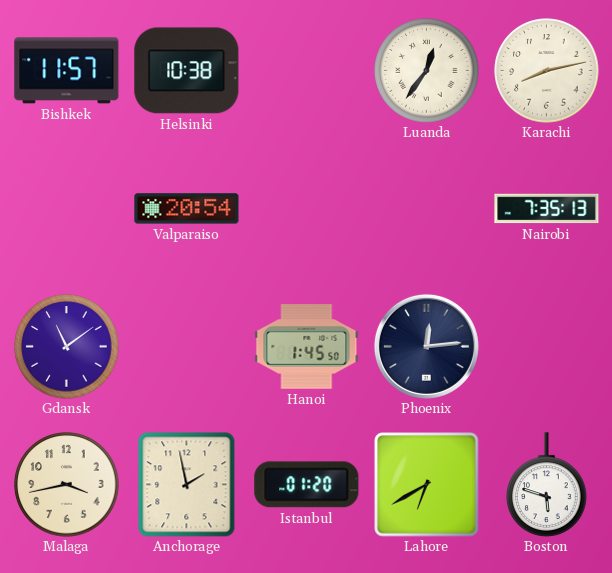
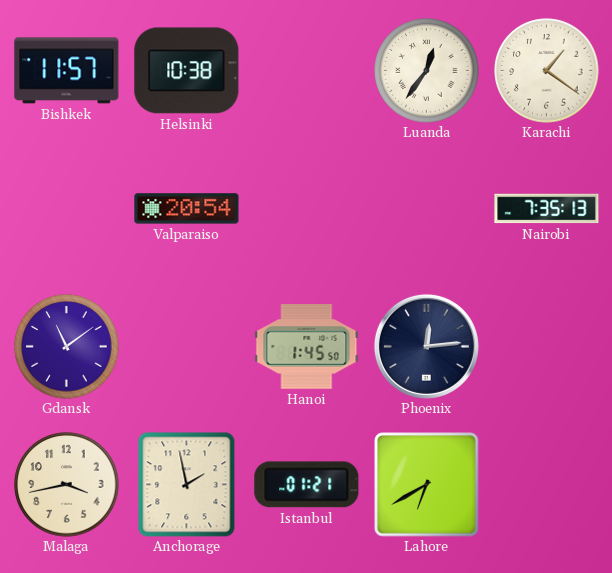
Karachi: 8:13 -> 1:21
Istanbul: 01:20 -> 01:21
Boston: 5:48 -> none
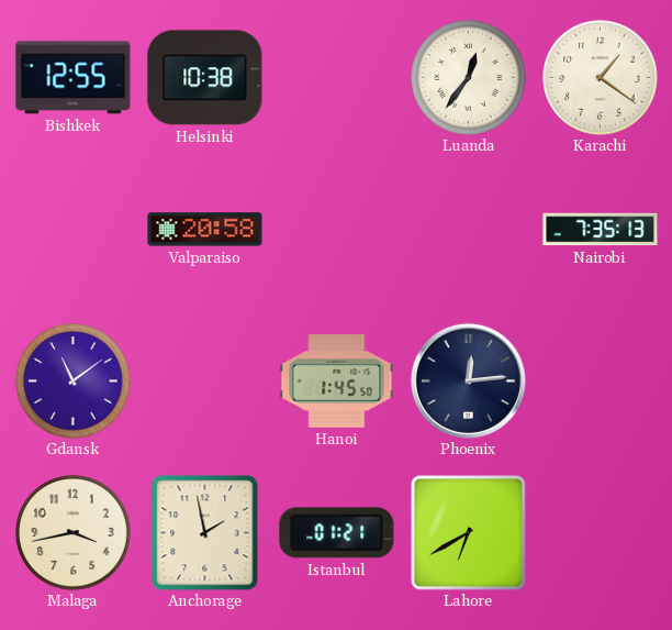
Bishkek: 11:57 -> 12:55
Valparaiso: 20:54 -> 20:58
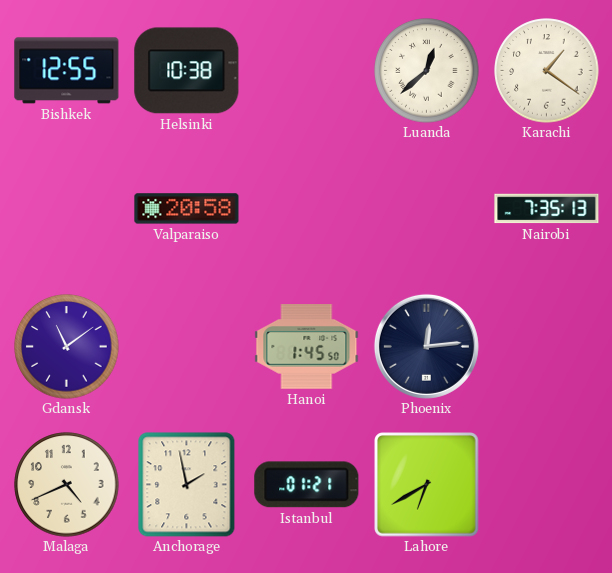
Luanda: 12:36 -> 12:38
Malaga: 3:43 -> 4:41
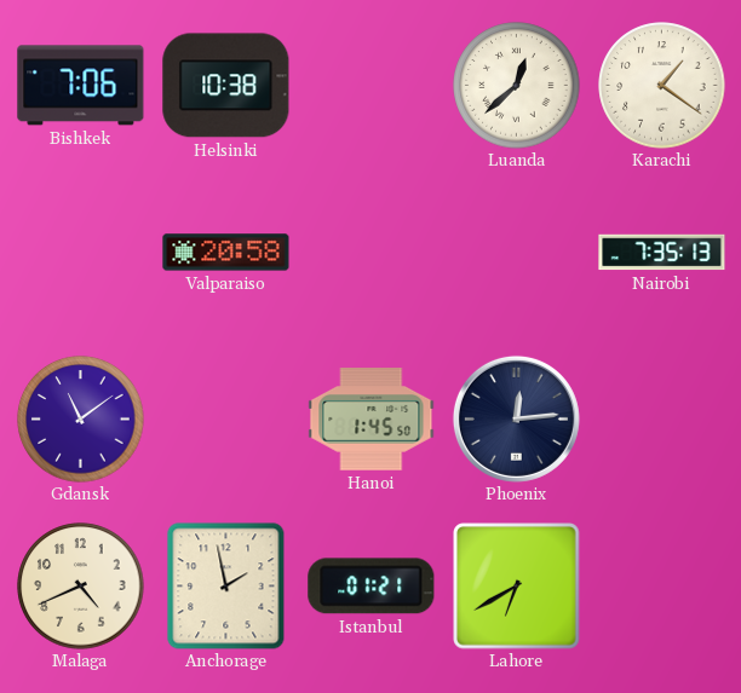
Bishkek: 12:55 -> 7:06
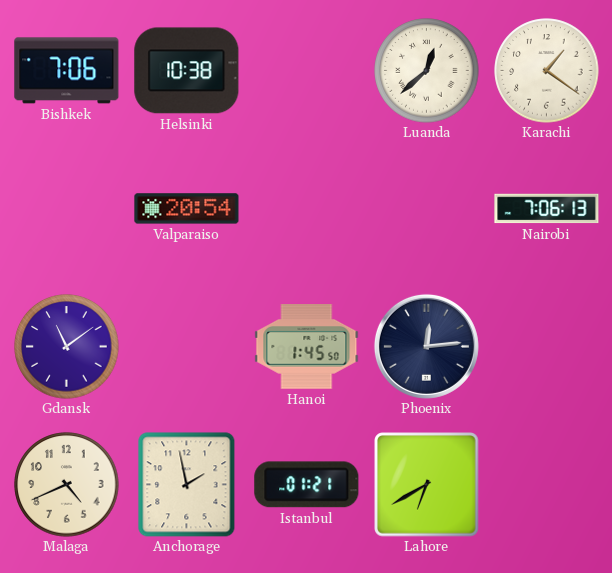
Valparaiso: 20:58 -> 20:54
Nairobi: 7:35 -> 7:06
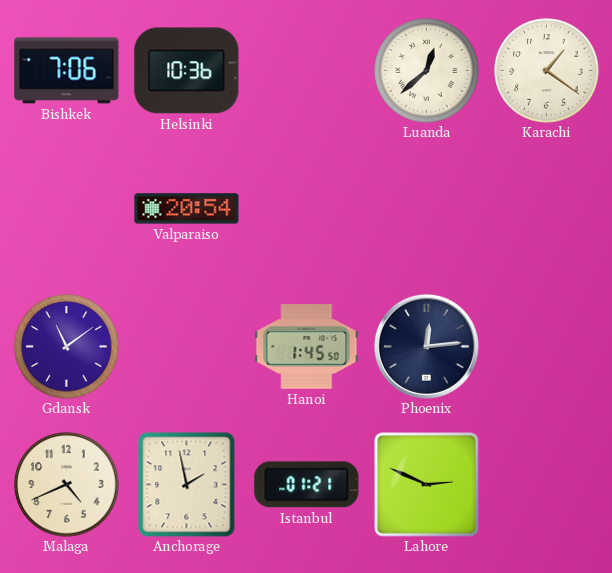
Helsinki: 10:38 -> 10:36
Nairobi: 7:06 -> none
Lahore: 6:40 -> 2:49
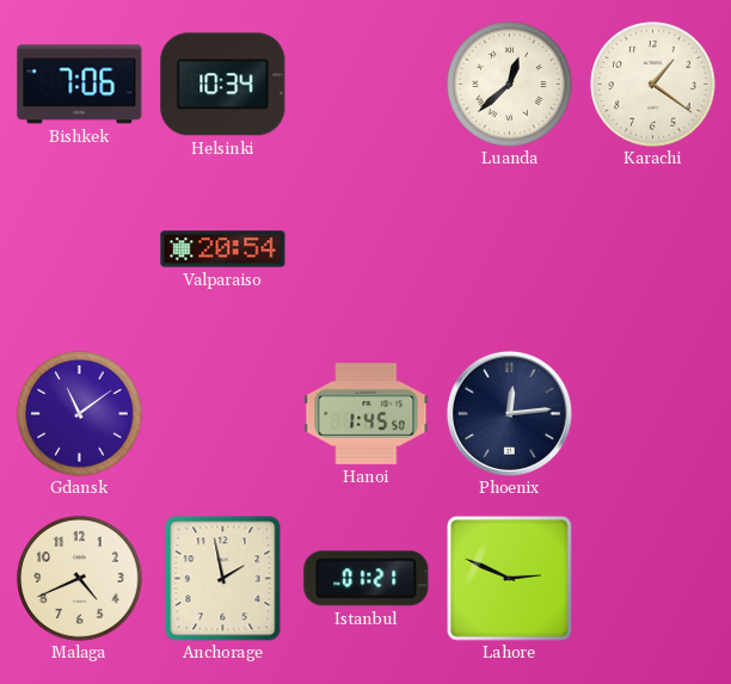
Helsinki: 10:36 -> 10:34
